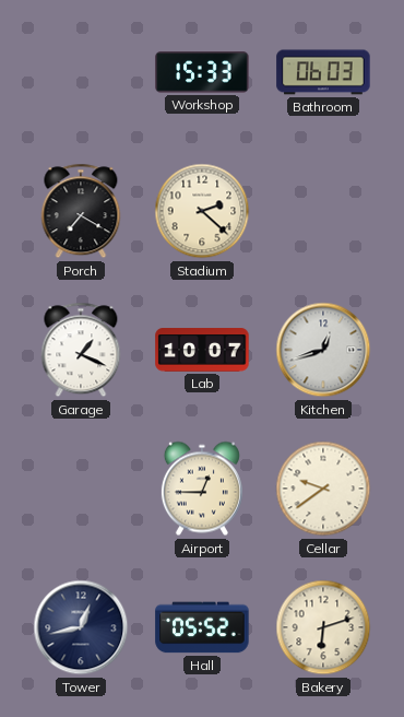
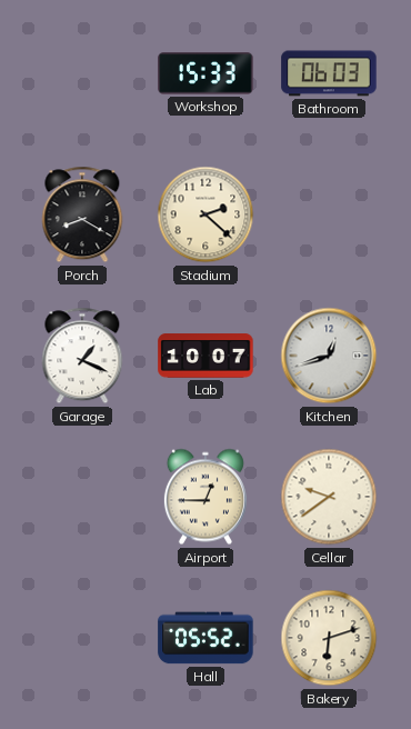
Porch: 7:20 -> 8:20
Tower: 12:43 -> none
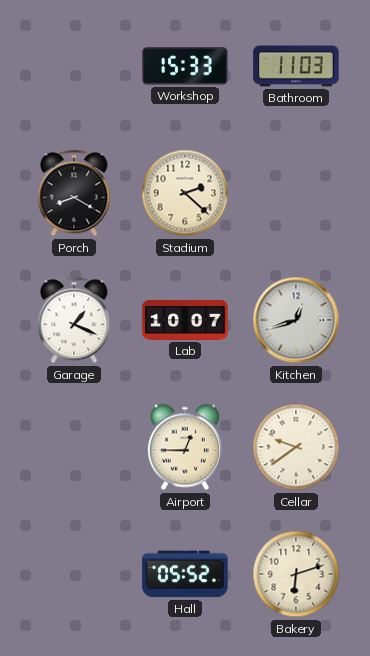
Bathroom: 06:03 -> 11:03
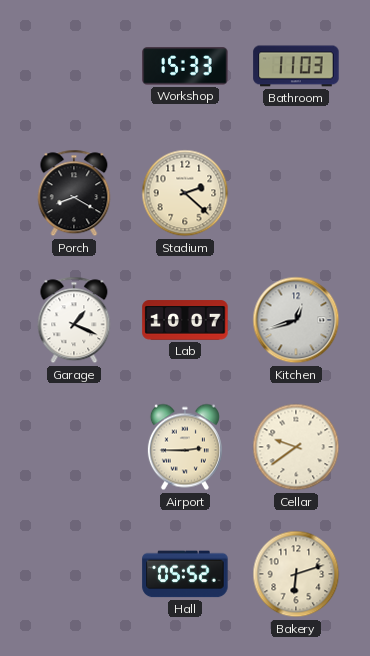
Airport: 12:45 -> 2:45
